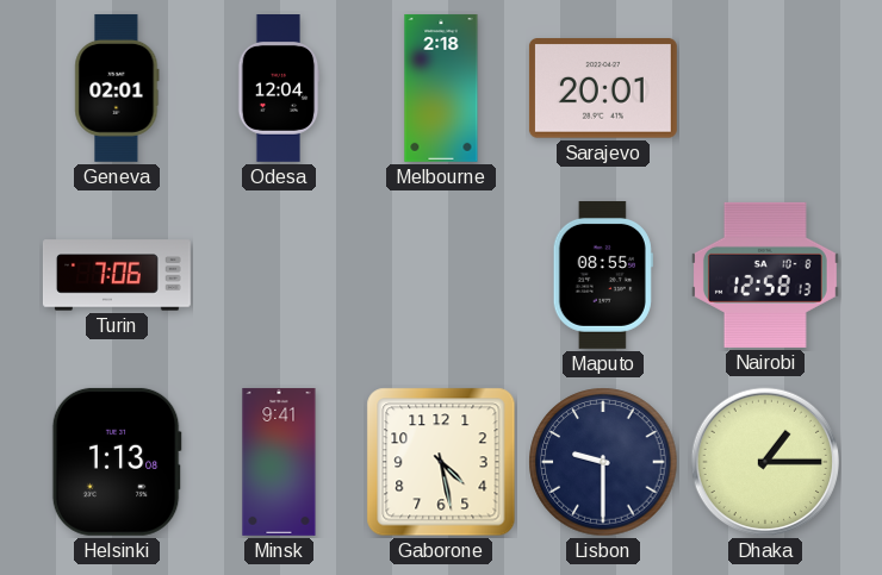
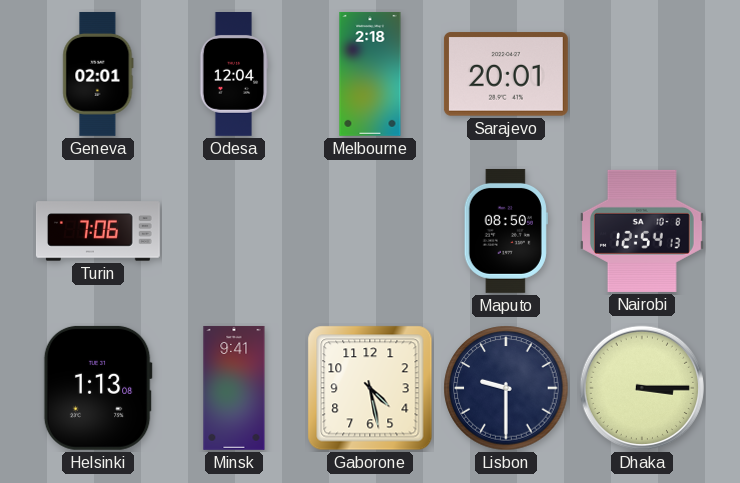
Maputo: 08:55 -> 08:50
Nairobi: 12:58 -> 12:54
Dhaka: 1:15 -> 3:15
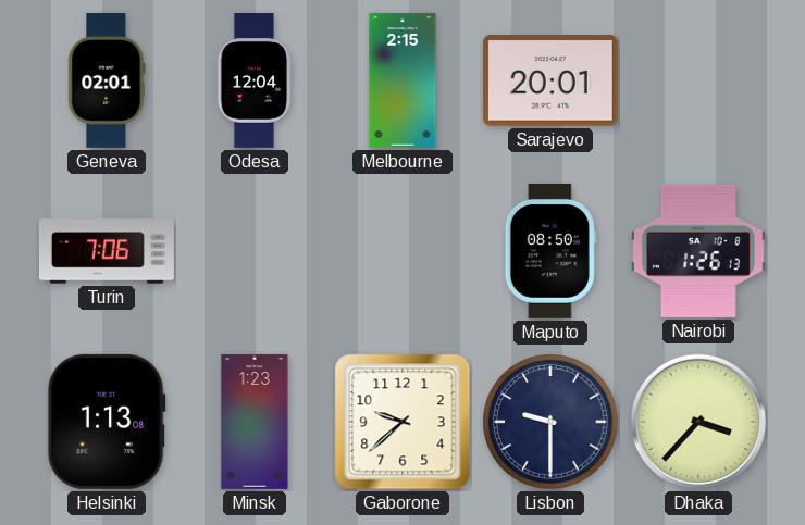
Melbourne: 2:18 -> 2:15
Nairobi: 12:54 -> 1:26
Minsk: 9:41 -> 1:23
Gaborone: 4:28 -> 9:38
Dhaka: 3:15 -> 3:37
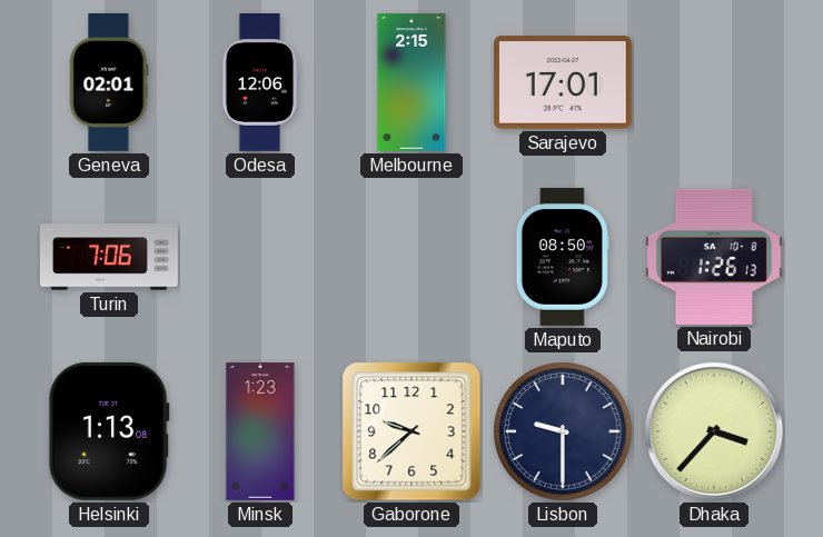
Odesa: 12:04 -> 12:06
Sarajevo: 20:01 -> 17:01
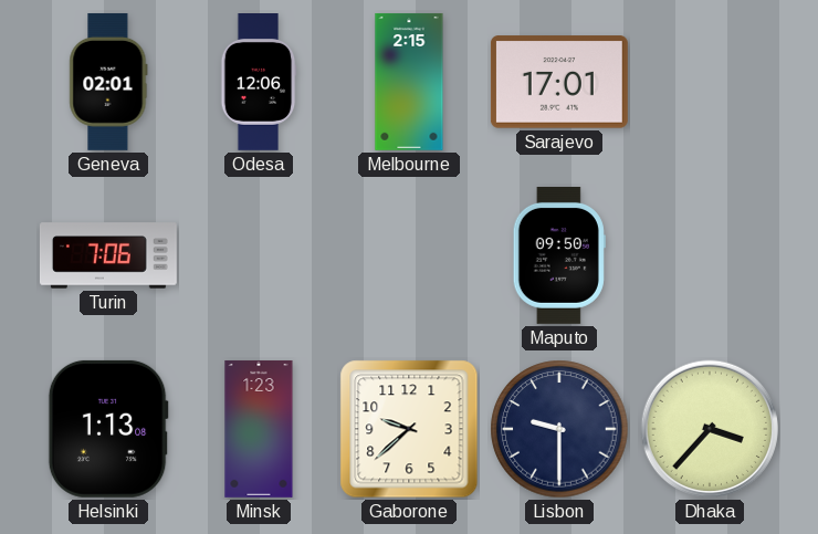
Maputo: 08:50 -> 09:50
Nairobi: 1:26 -> none
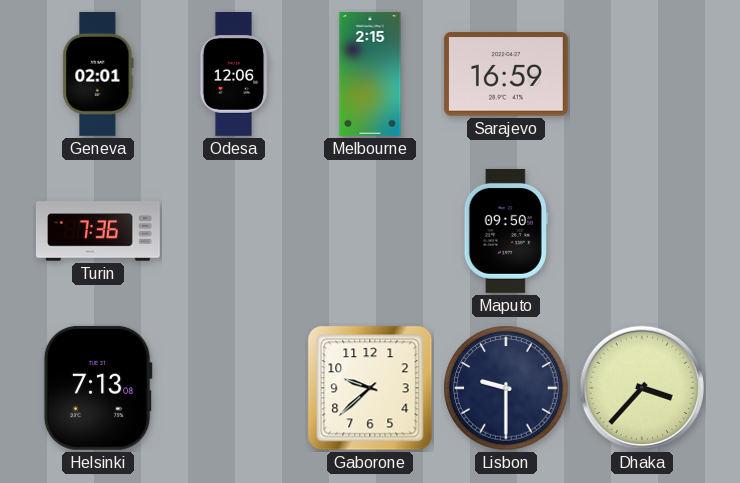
Sarajevo: 17:01 -> 16:59
Turin: 7:06 -> 7:36
Helsinki: 1:13 -> 7:13
Minsk: 1:23 -> none
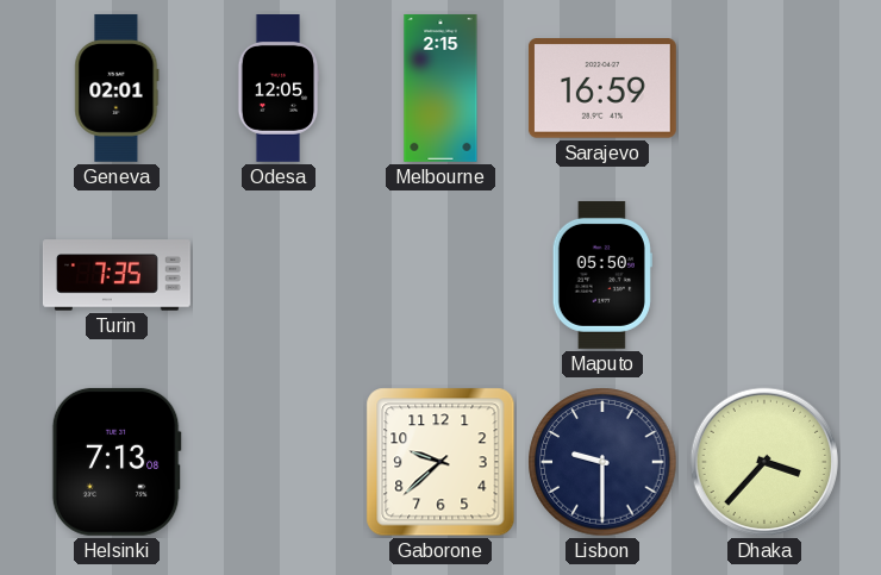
Odesa: 12:06 -> 12:05
Turin: 7:36 -> 7:35
Maputo: 09:50 -> 05:50
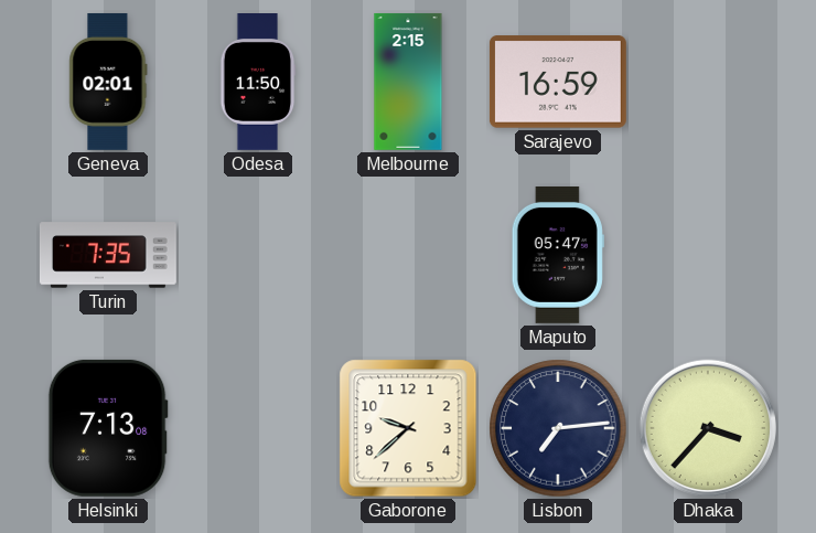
Odesa: 12:05 -> 11:50
Maputo: 05:50 -> 05:47
Lisbon: 9:30 -> 7:14
